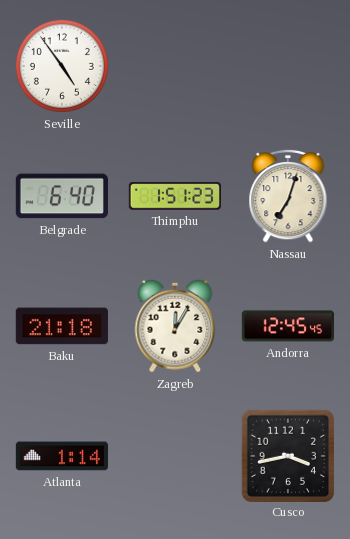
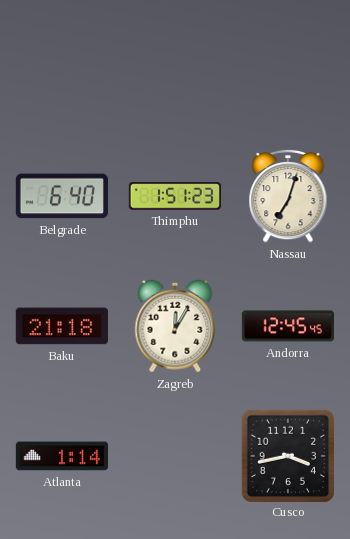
Seville: 4:54 -> none
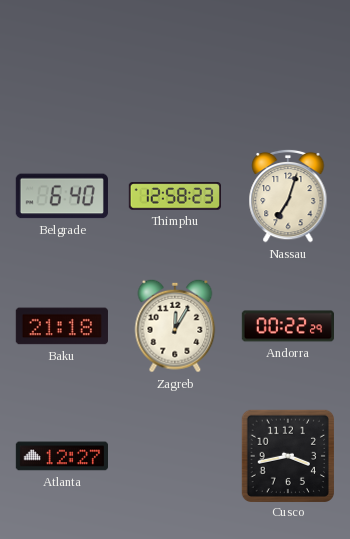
Thimphu: 1:51 -> 12:58
Andorra: 12:45 -> 00:22
Atlanta: 1:14 -> 12:27
